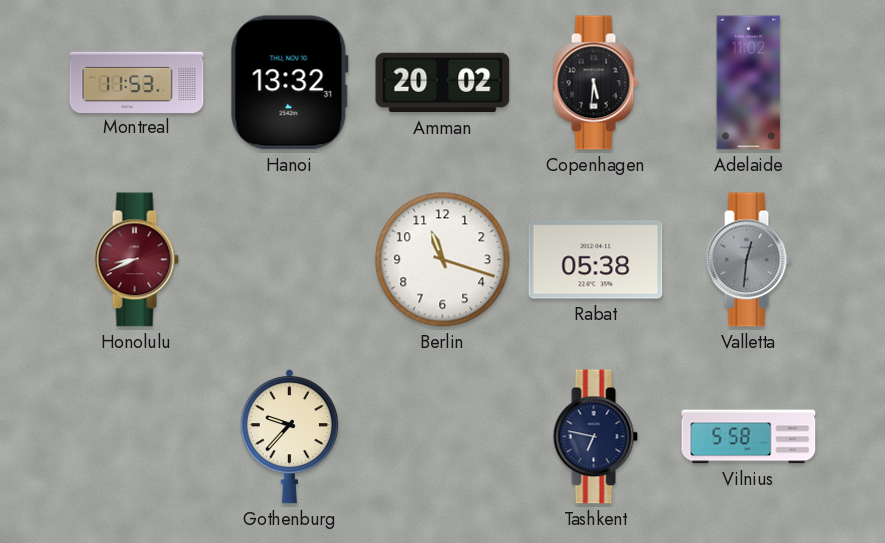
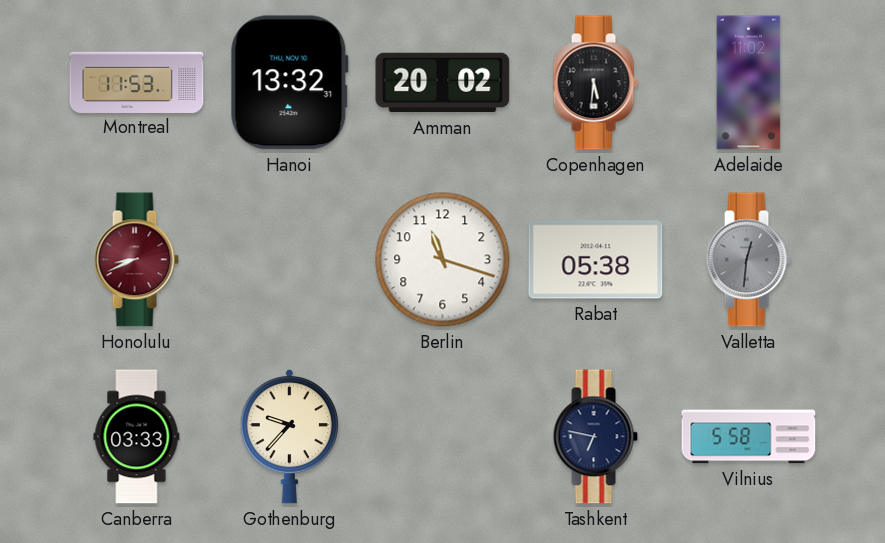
Canberra: none -> 03:33
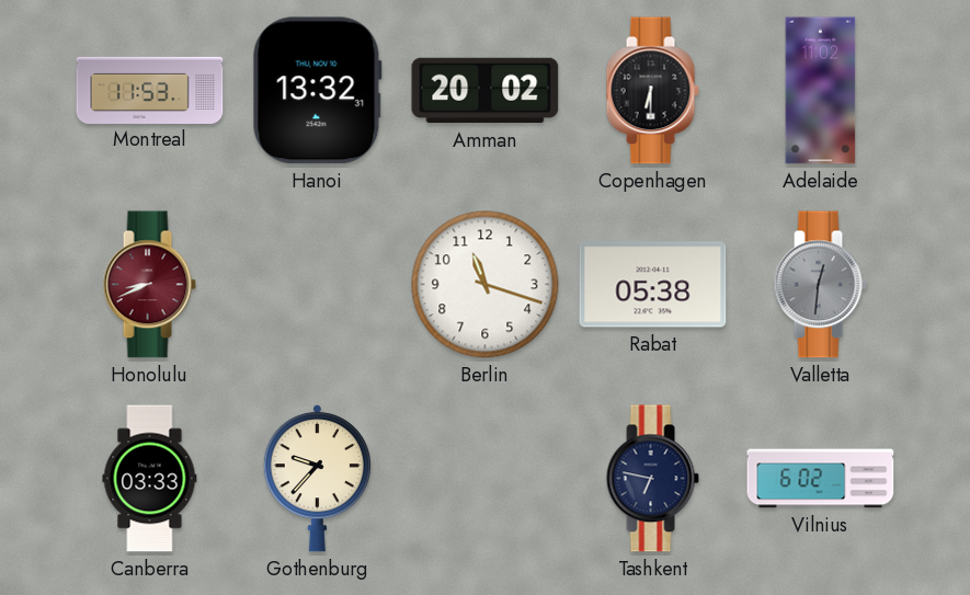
Copenhagen: 5:31 -> 6:30
Vilnius: 5:58 -> 6:02
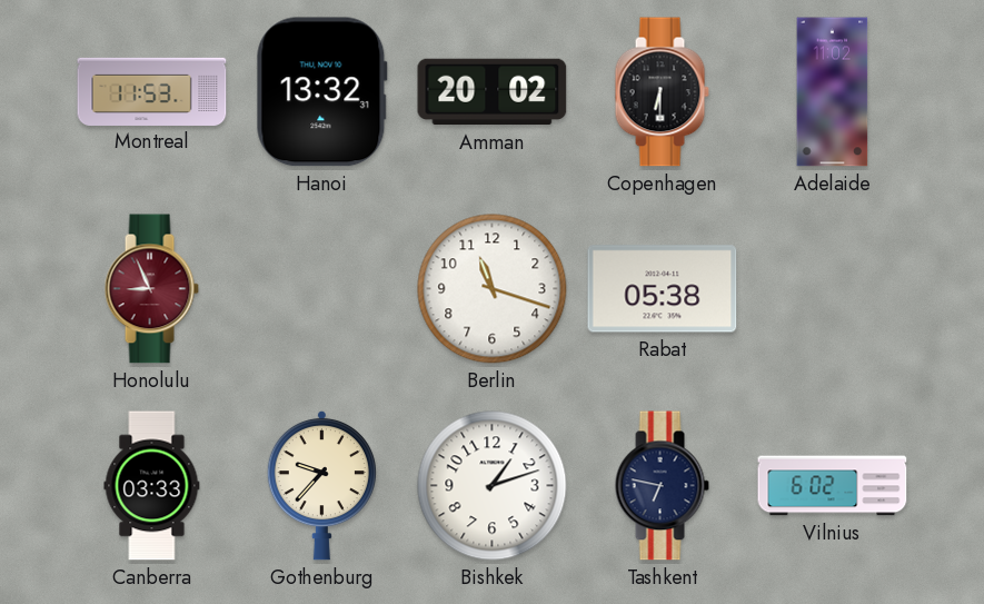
Honolulu: 8:41 -> 8:56
Valletta: 12:31 -> none
Bishkek: none -> 1:12
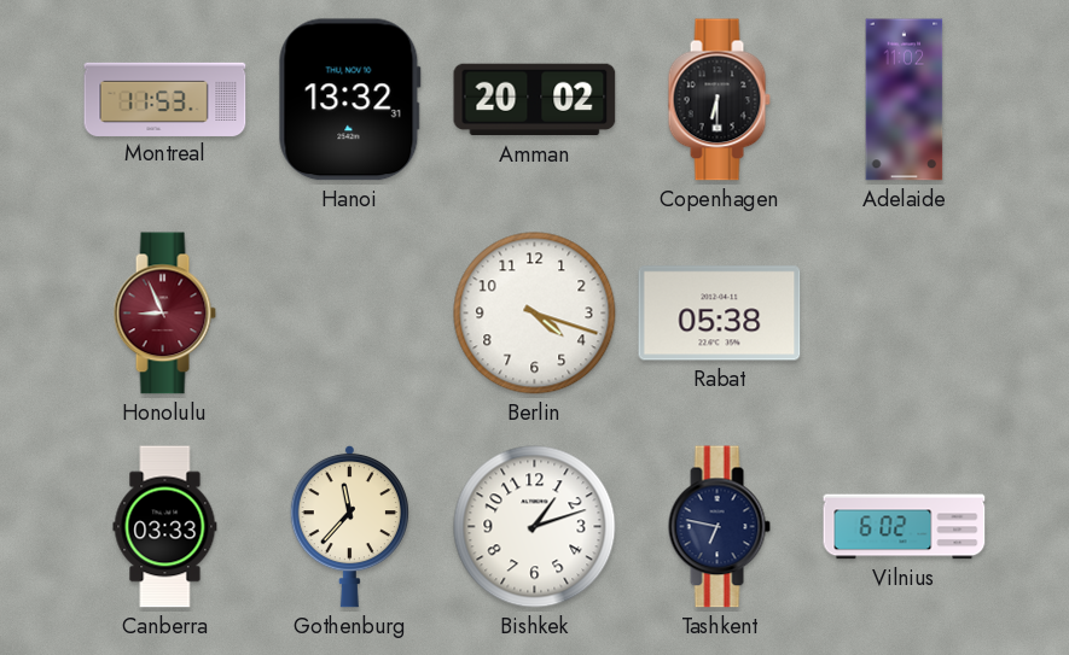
Berlin: 11:18 -> 4:18
Gothenburg: 9:37 -> 11:37
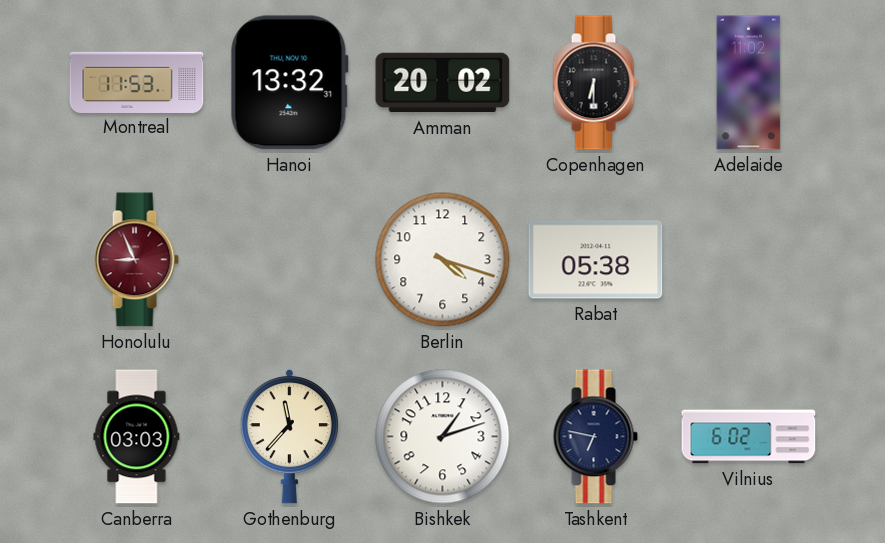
Canberra: 03:33 -> 03:03
